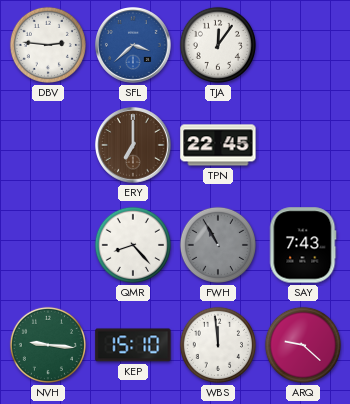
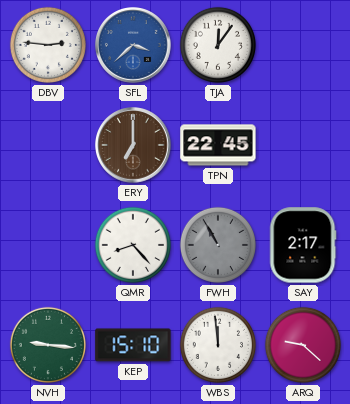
SAY: 7:43 -> 2:17
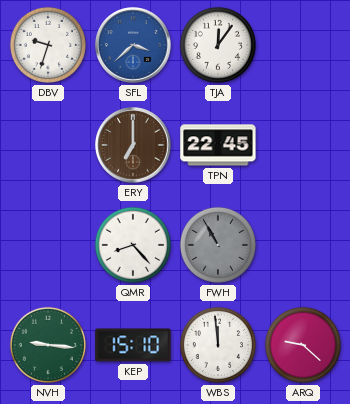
DBV: 2:46 -> 9:33
SAY: 2:17 -> none
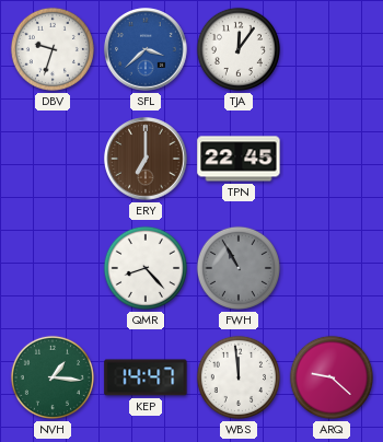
NVH: 9:16 -> 1:16
KEP: 15:10 -> 14:47
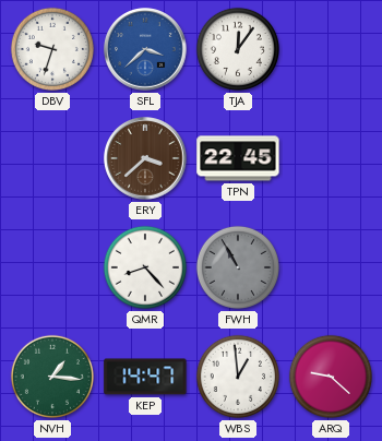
ERY: 7:00 -> 3:38
WBS: 11:59 -> 12:59
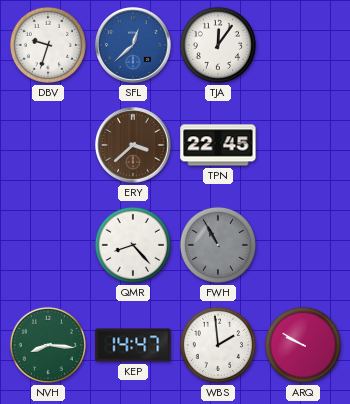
SFL: 3:38 -> 12:38
NVH: 1:16 -> 8:16
WBS: 12:59 -> 1:59
ARQ: 9:22 -> 9:50
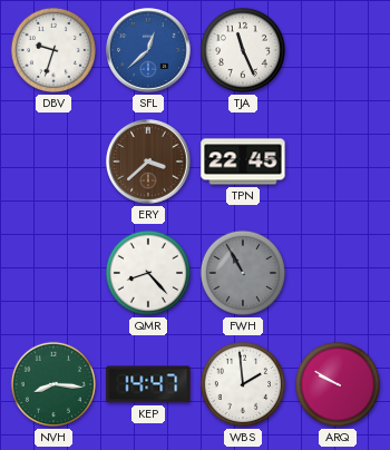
TJA: 12:06 -> 11:26
